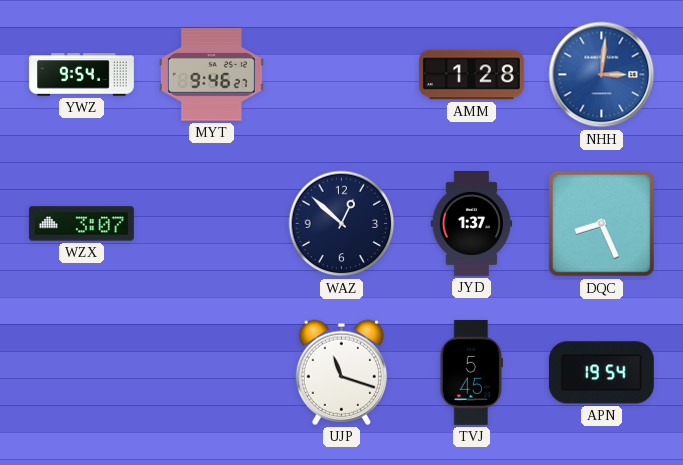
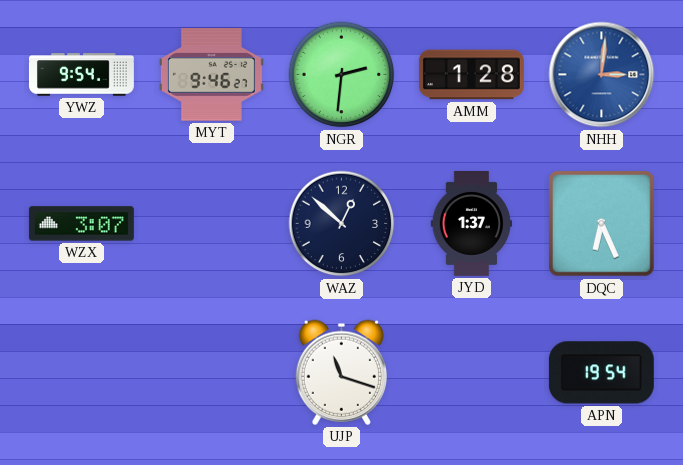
NGR: none -> 2:31
DQC: 8:26 -> 6:26
TVJ: 5:45 -> none
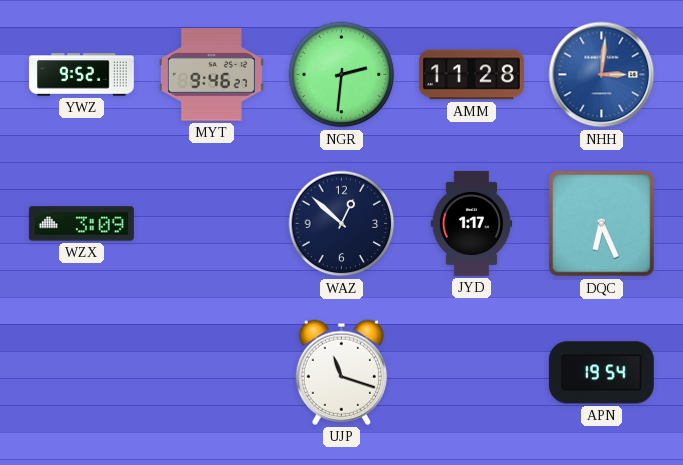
YWZ: 9:54 -> 9:52
AMM: 1:28 -> 11:28
WZX: 3:07 -> 3:09
JYD: 1:37 -> 1:17
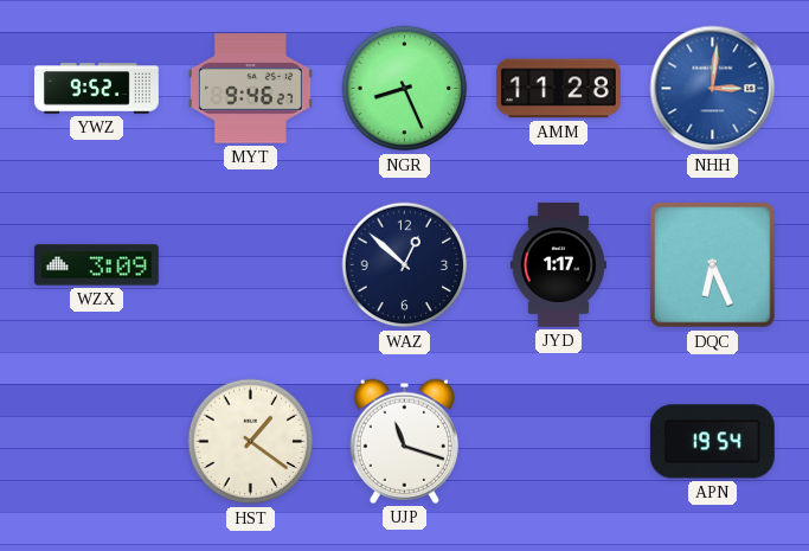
NGR: 2:31 -> 8:26
HST: none -> 1:21
